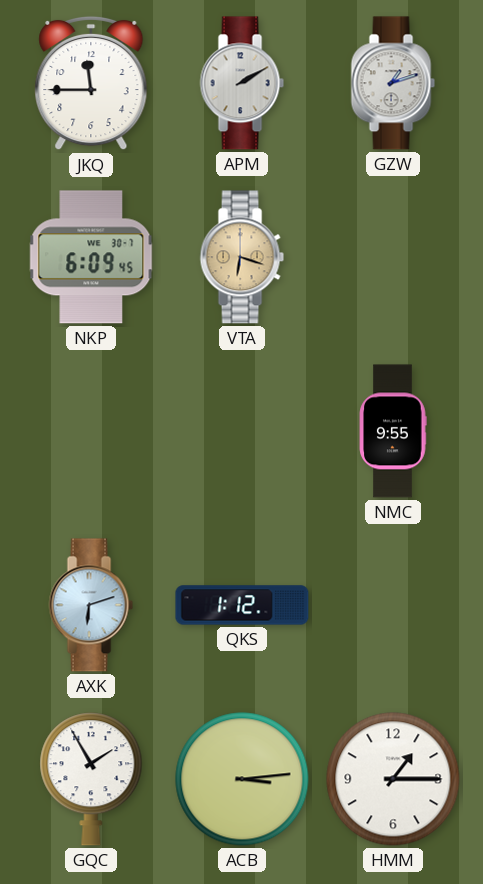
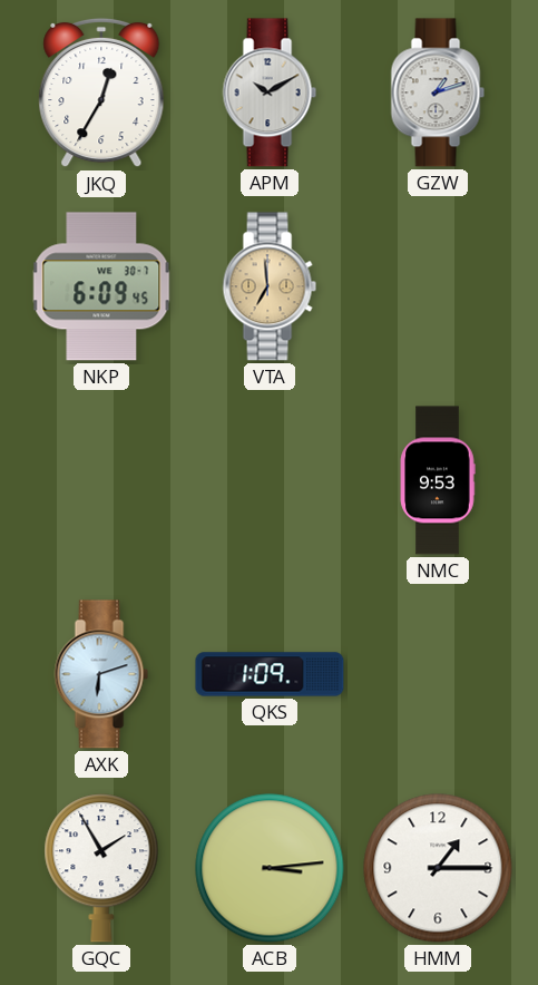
JKQ: 11:45 -> 12:35
APM: 2:10 -> 10:10
VTA: 6:18 -> 6:59
NMC: 9:55 -> 9:53
QKS: 1:12 -> 1:09
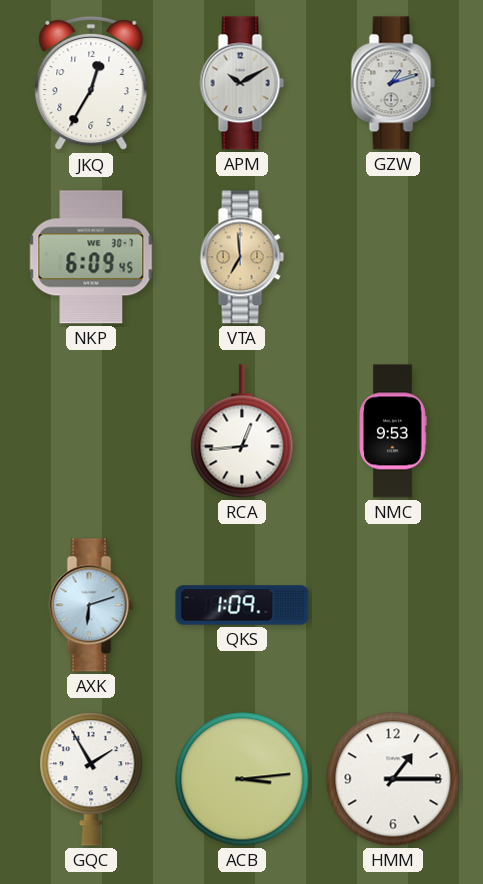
RCA: none -> 12:44
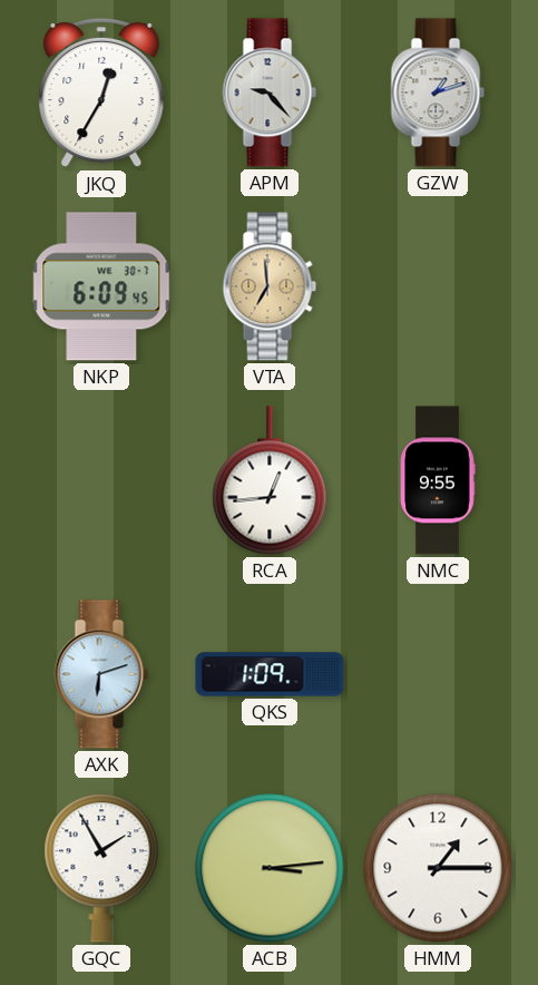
APM: 10:10 -> 9:23
NMC: 9:53 -> 9:55
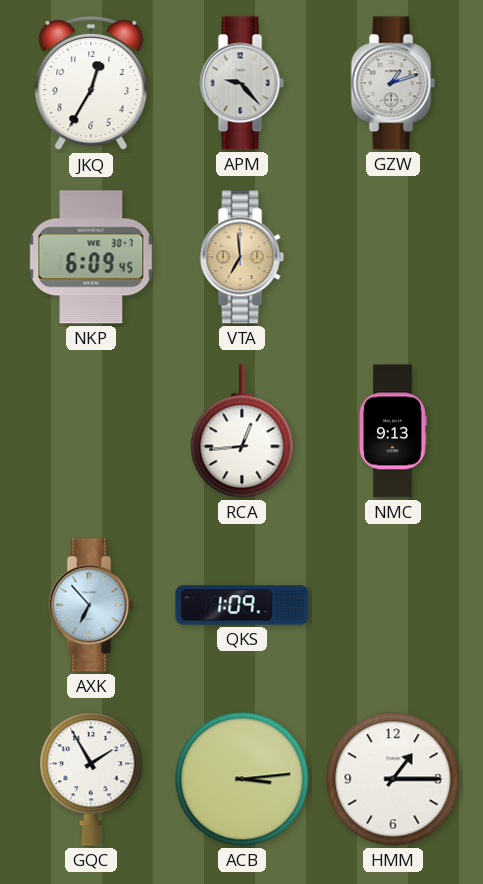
NMC: 9:55 -> 9:13
AXK: 6:12 -> 6:53
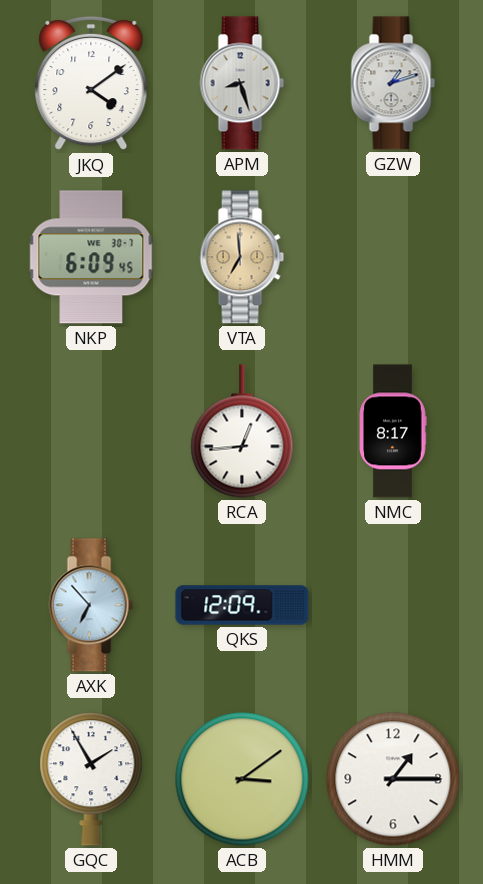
JKQ: 12:35 -> 4:09
APM: 9:23 -> 8:27
NMC: 9:13 -> 8:17
QKS: 1:09 -> 12:09
ACB: 3:14 -> 3:09
